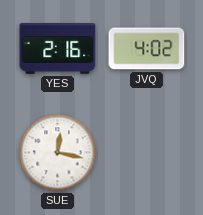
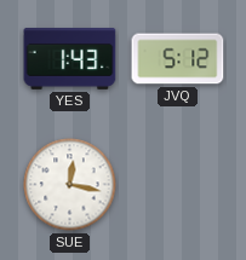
YES: 2:16 -> 1:43
JVQ: 4:02 -> 5:12
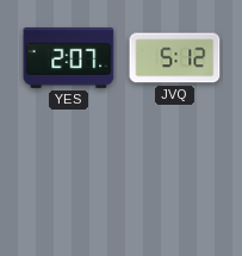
YES: 1:43 -> 2:07
SUE: 12:17 -> none
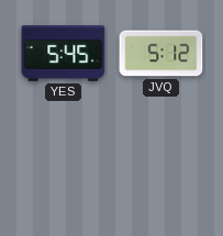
YES: 2:07 -> 5:45
